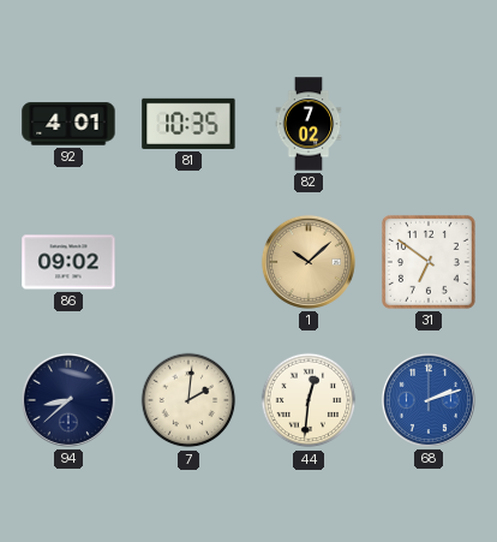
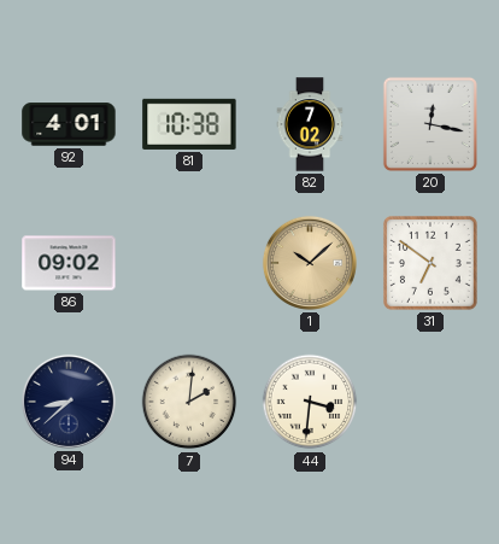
81: 10:35 -> 10:38
20: none -> 12:17
44: 12:31 -> 3:31
68: 2:12 -> none
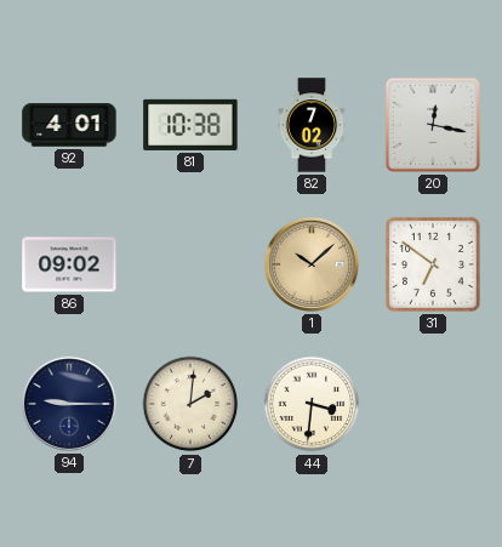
94: 8:38 -> 9:15
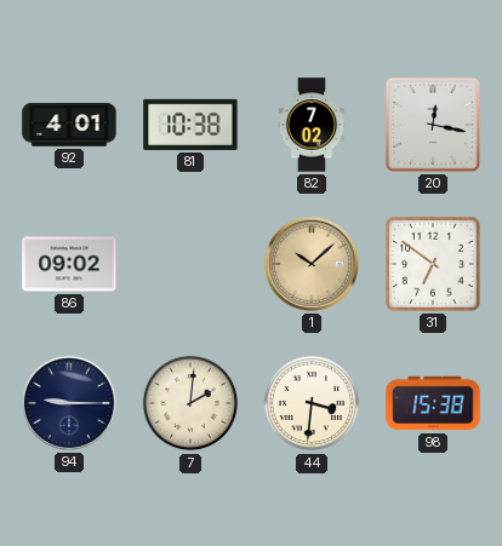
98: none -> 15:38
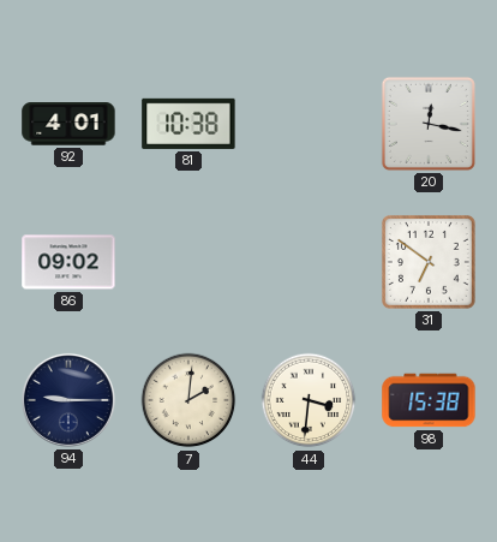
82: 7:02 -> none
1: 10:08 -> none
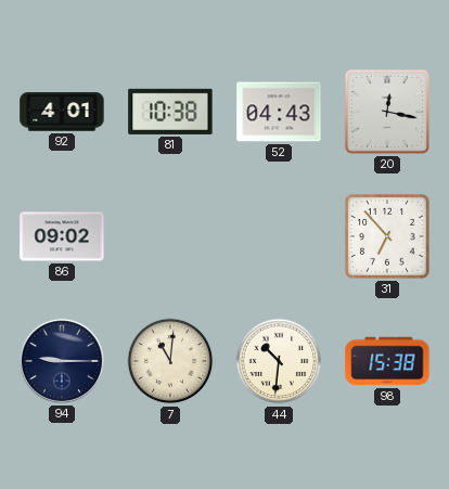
52: none -> 04:43
31: 6:51 -> 6:53
7: 2:01 -> 11:01
44: 3:31 -> 10:31
